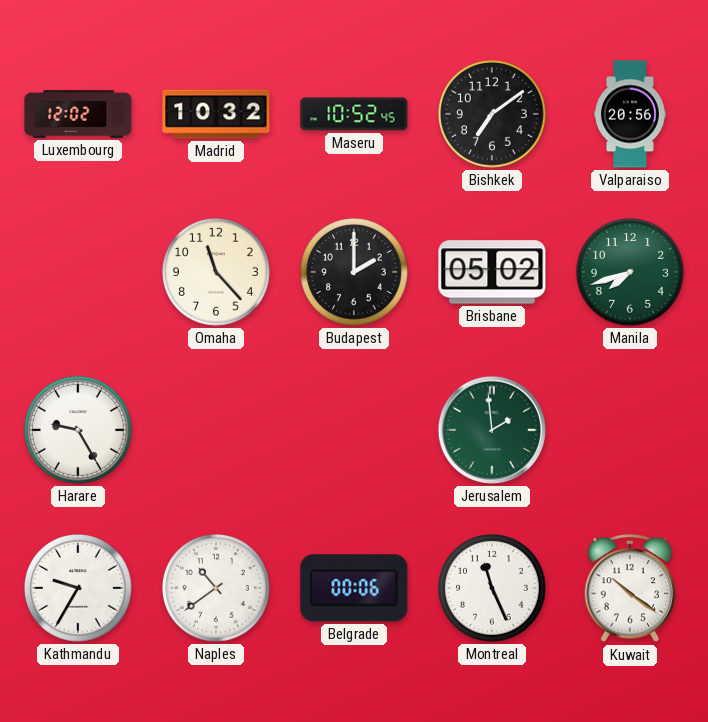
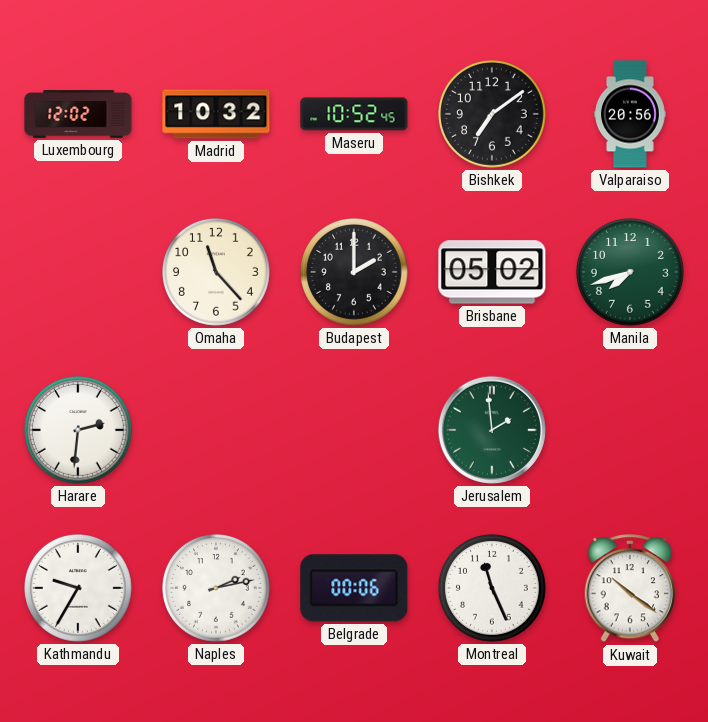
Harare: 9:25 -> 2:31
Naples: 10:39 -> 2:13
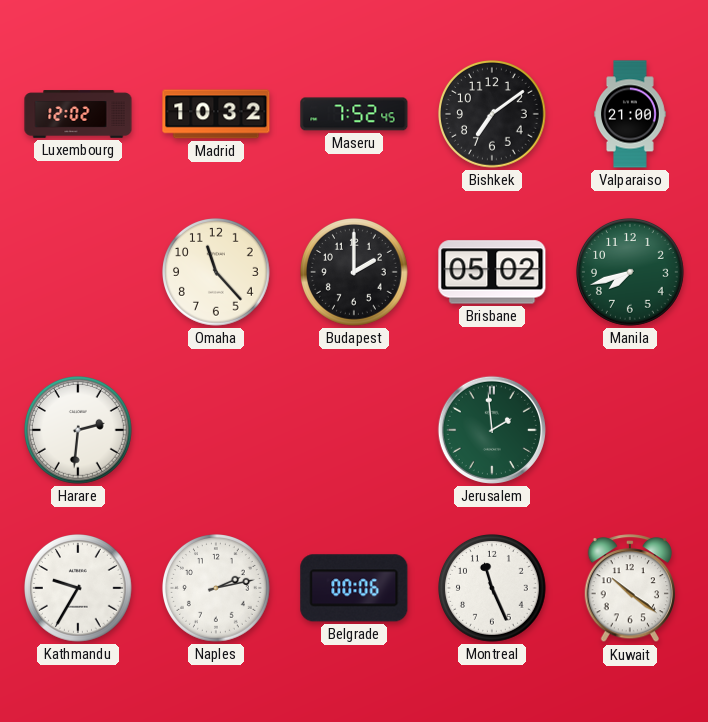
Maseru: 10:52 -> 7:52
Valparaiso: 20:56 -> 21:00
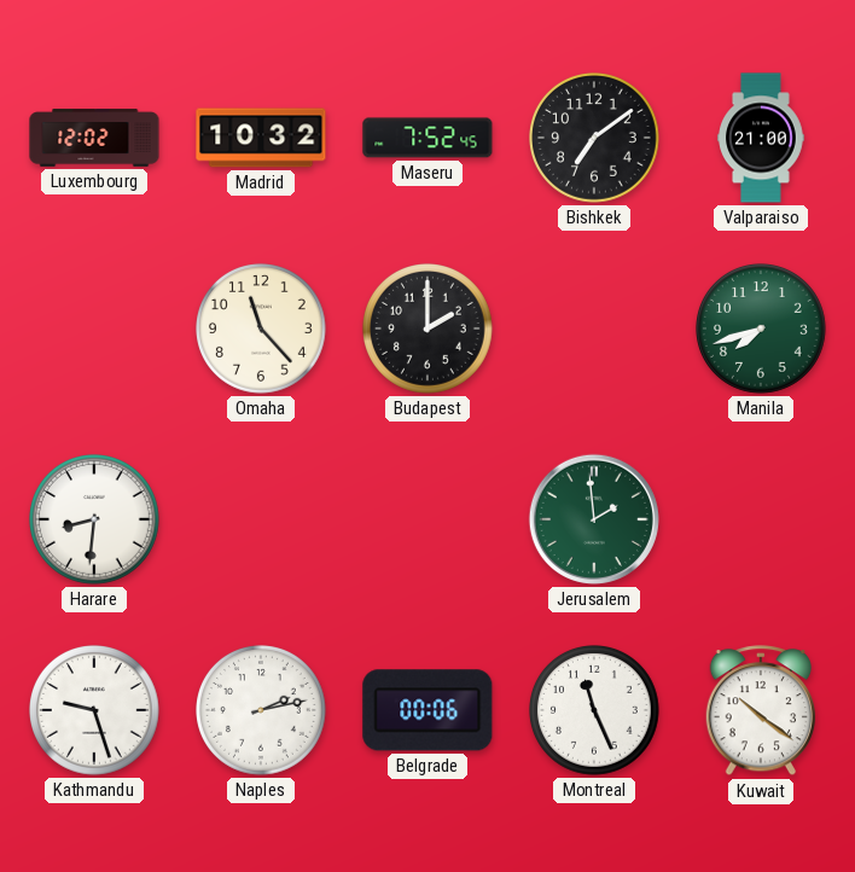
Brisbane: 05:02 -> none
Harare: 2:31 -> 8:31
Kathmandu: 9:35 -> 9:27
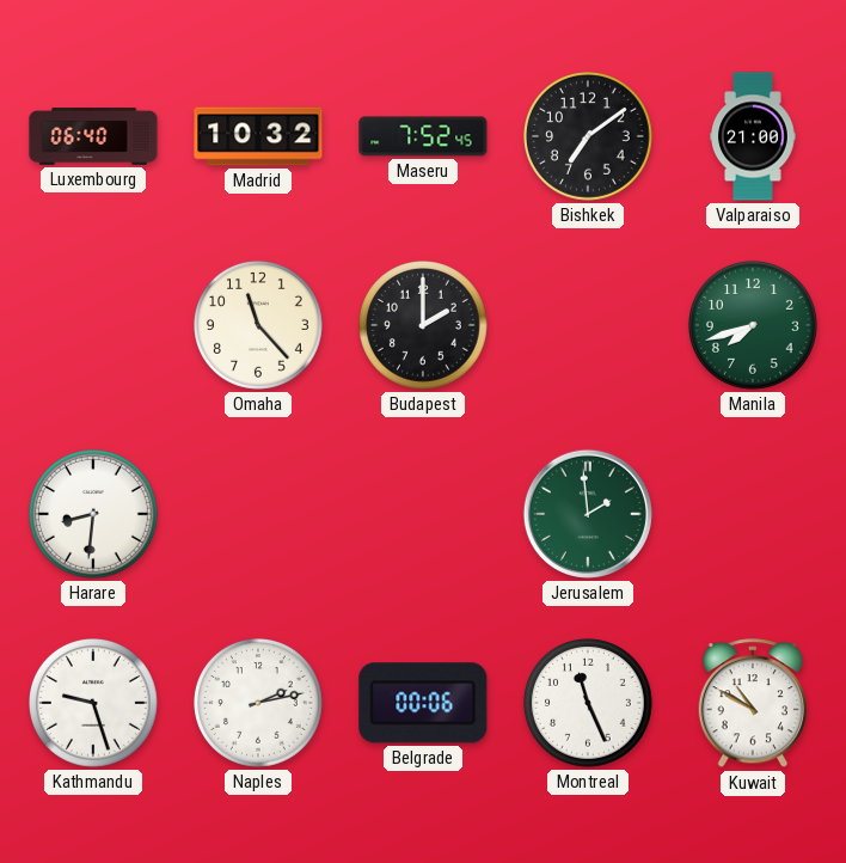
Luxembourg: 12:02 -> 06:40
Kuwait: 10:21 -> 10:50
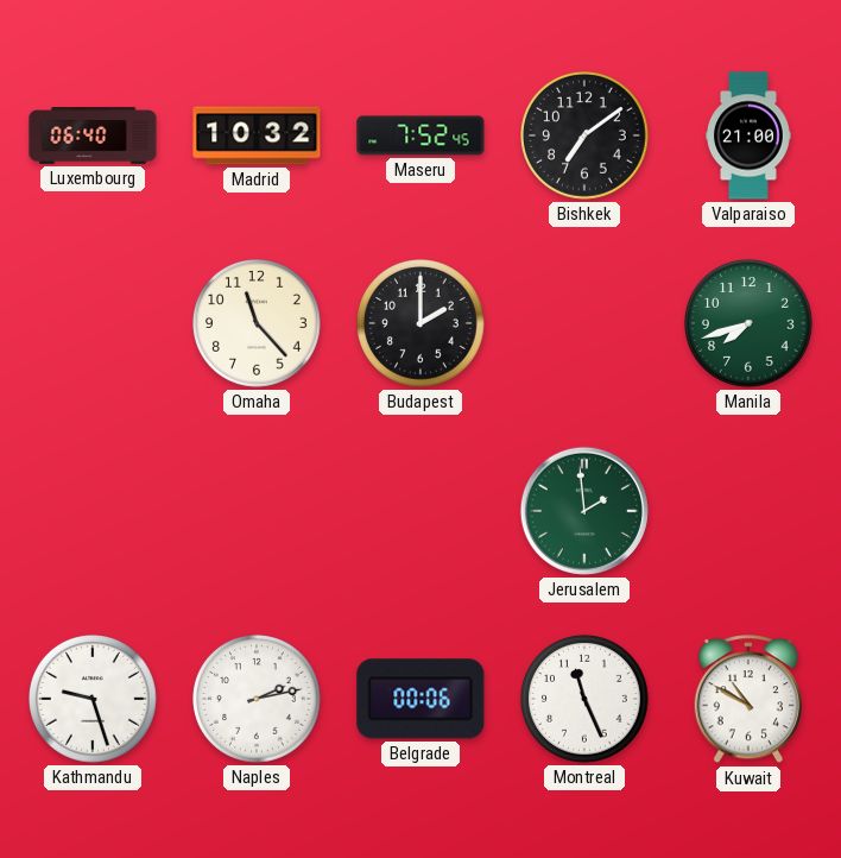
Harare: 8:31 -> none
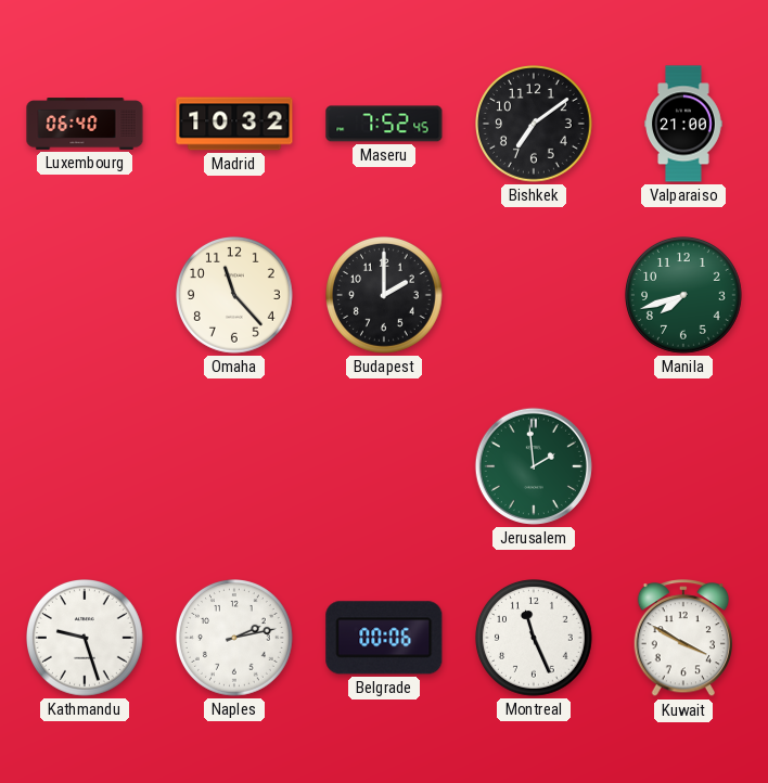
Kuwait: 10:50 -> 3:50
